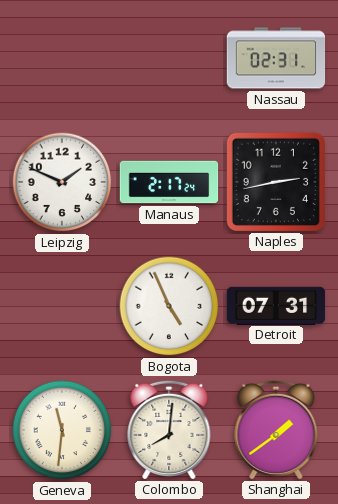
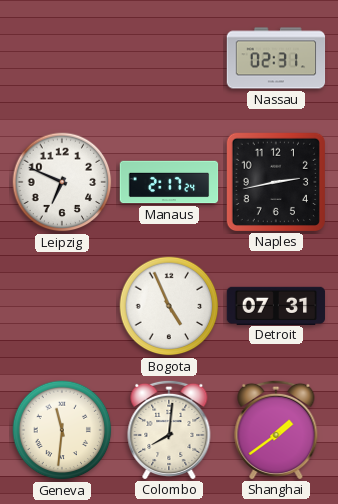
Leipzig: 1:49 -> 6:49
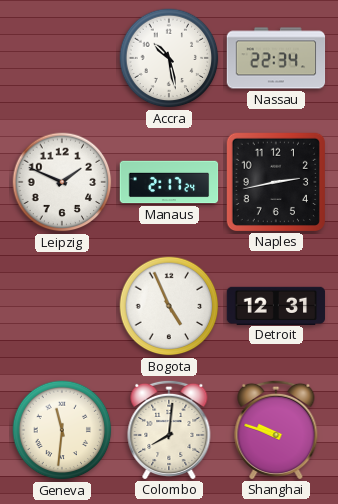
Accra: none -> 10:28
Nassau: 02:31 -> 22:34
Leipzig: 6:49 -> 1:49
Detroit: 07:31 -> 12:31
Shanghai: 1:39 -> 9:48
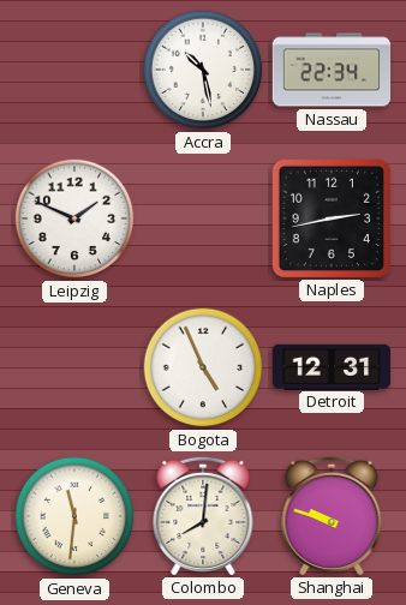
Manaus: 2:17 -> none
